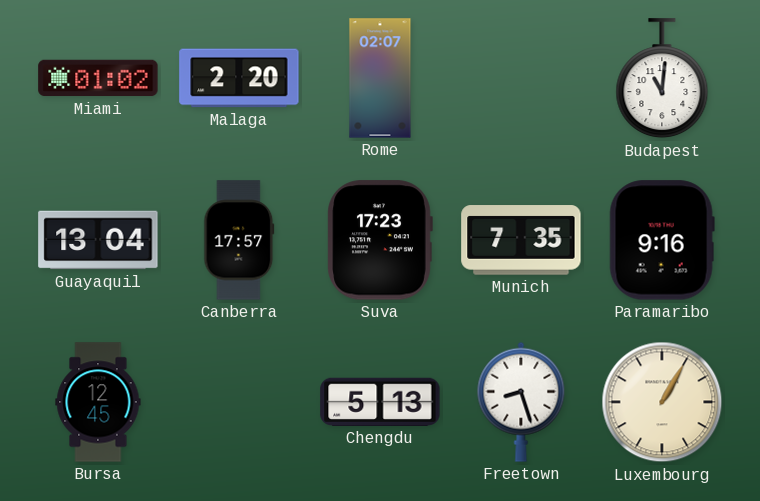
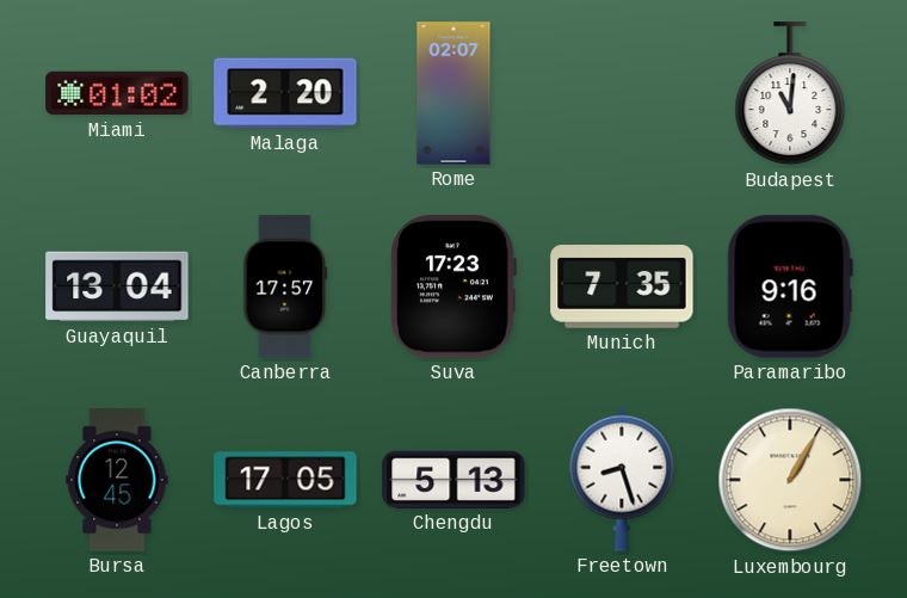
Lagos: none -> 17:05
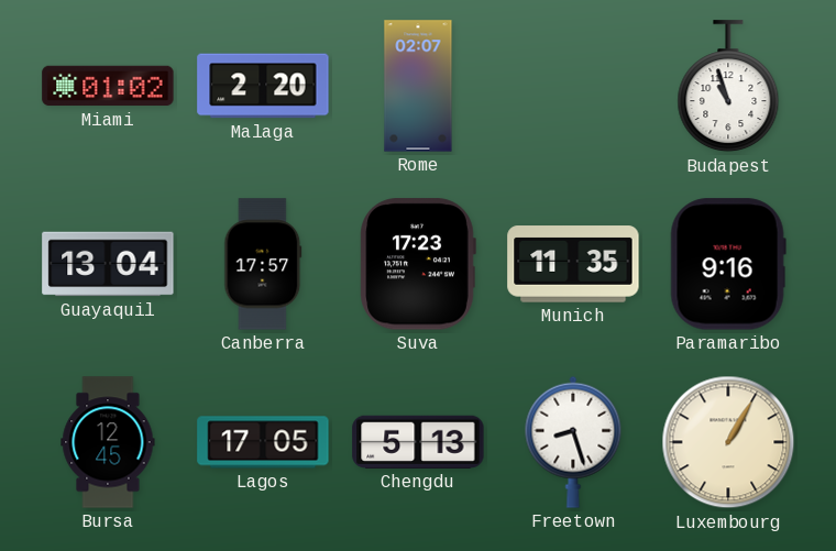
Budapest: 11:01 -> 10:57
Munich: 7:35 -> 11:35
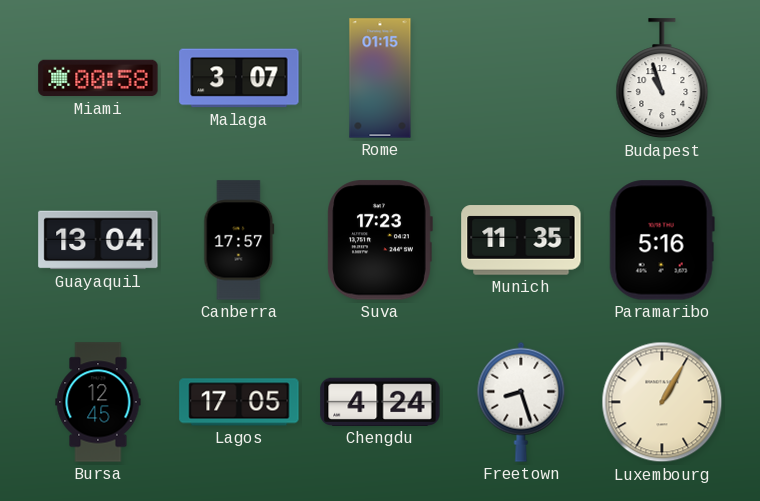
Miami: 01:02 -> 00:58
Malaga: 2:20 -> 3:07
Rome: 02:07 -> 01:15
Paramaribo: 9:16 -> 5:16
Chengdu: 5:13 -> 4:24
